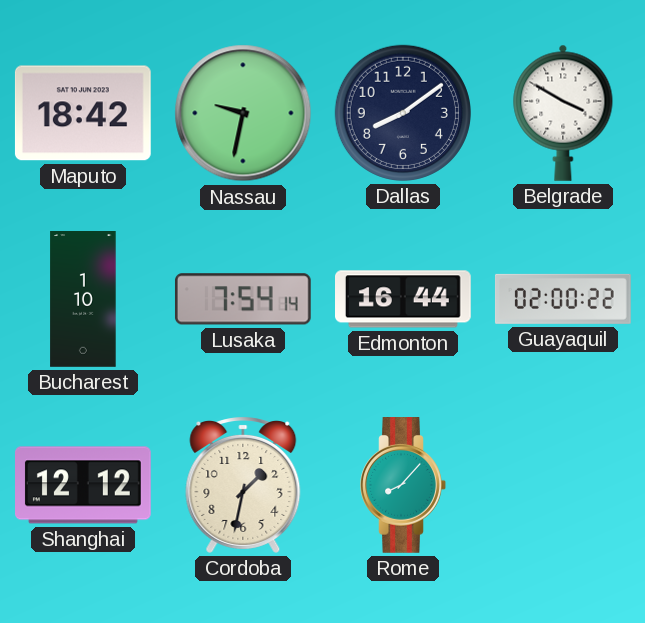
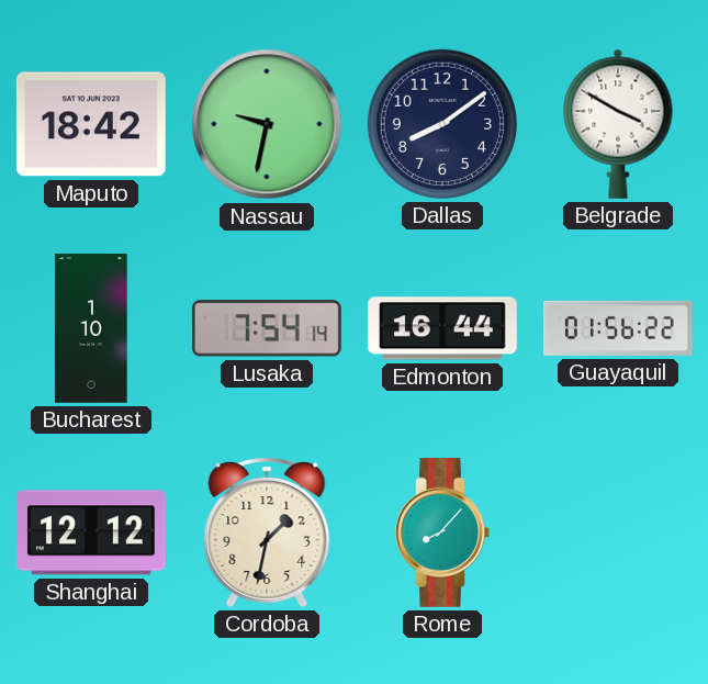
Guayaquil: 02:00 -> 01:56
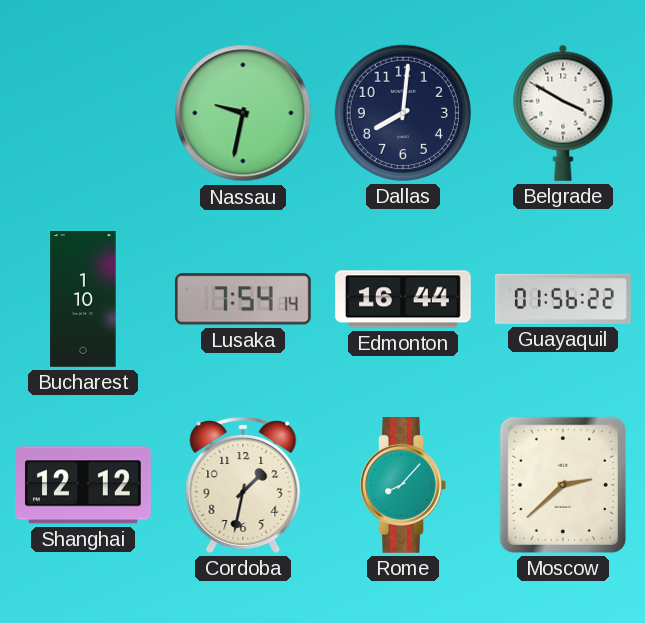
Maputo: 18:42 -> none
Dallas: 8:09 -> 8:01
Moscow: none -> 2:38
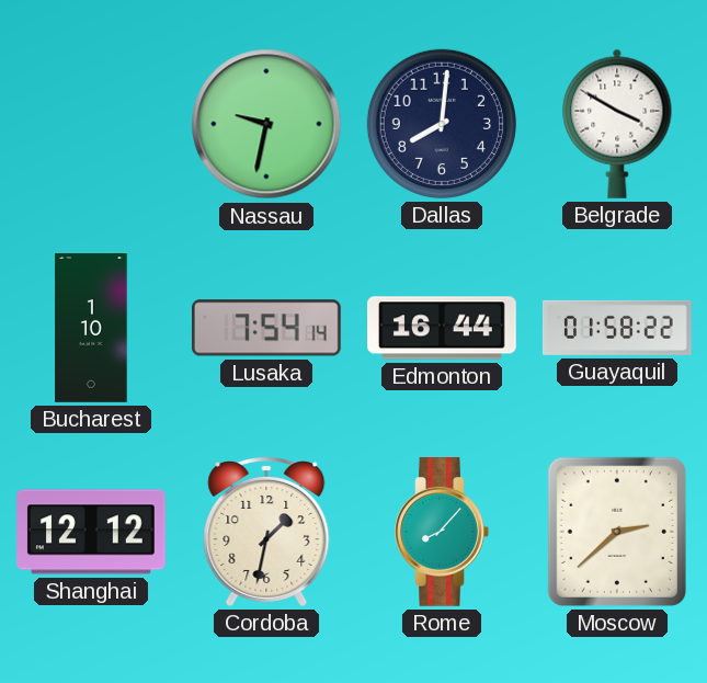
Guayaquil: 01:56 -> 01:58
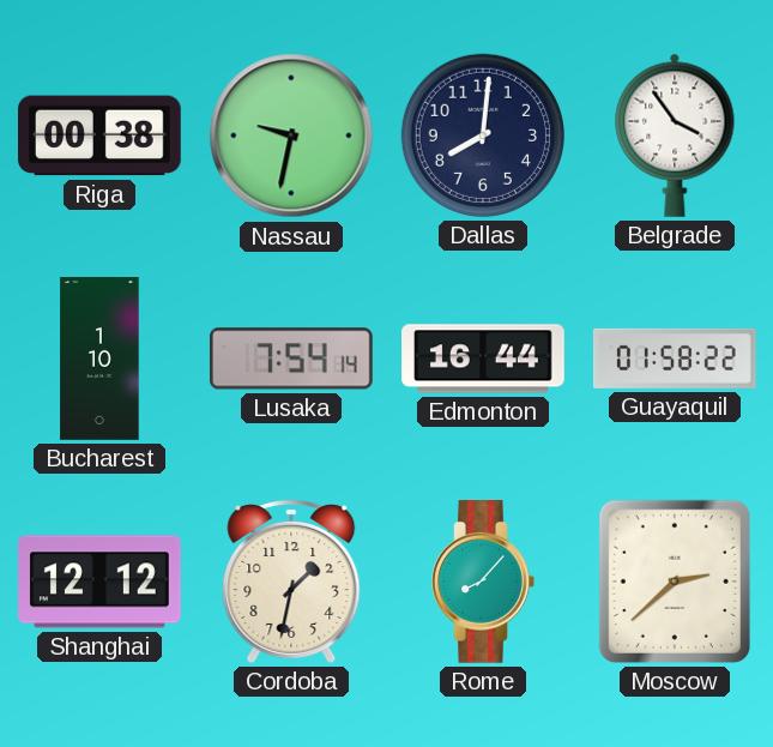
Riga: none -> 00:38
Belgrade: 3:50 -> 3:54
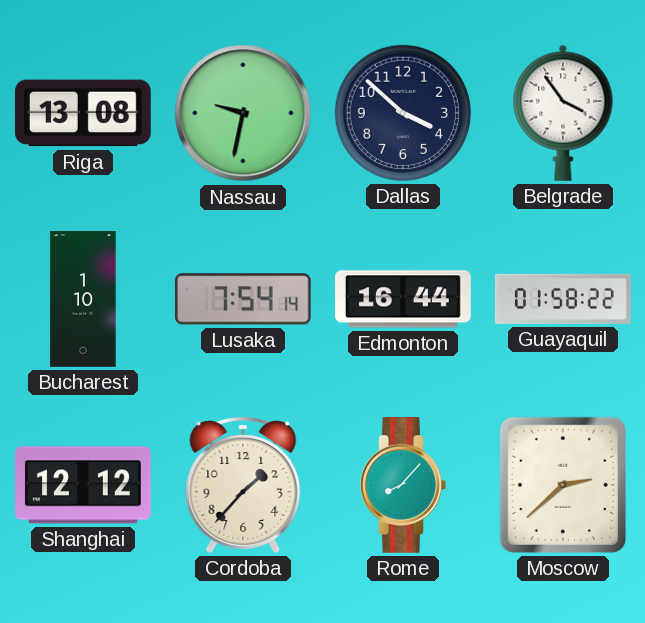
Riga: 00:38 -> 13:08
Dallas: 8:01 -> 3:52
Cordoba: 1:32 -> 1:37
